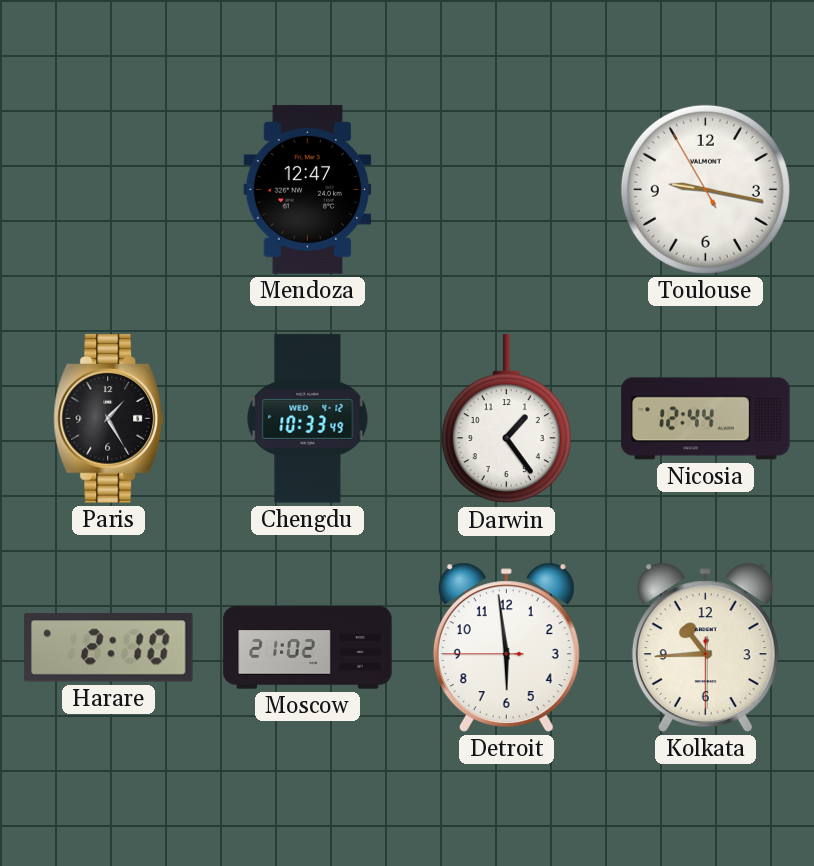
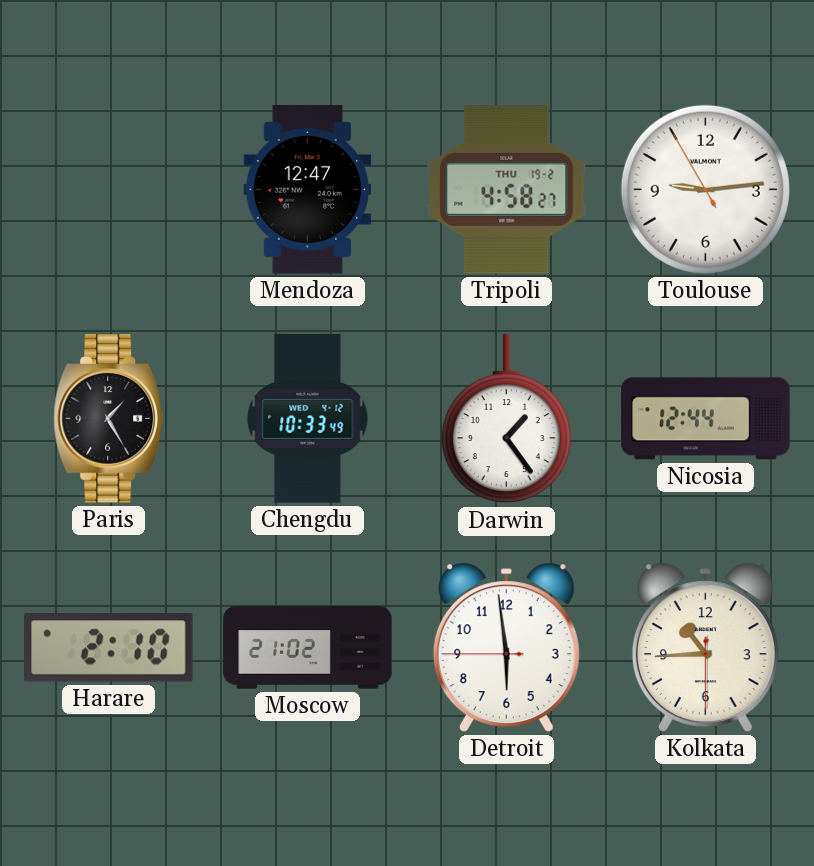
Tripoli: none -> 4:58
Toulouse: 9:16 -> 9:13
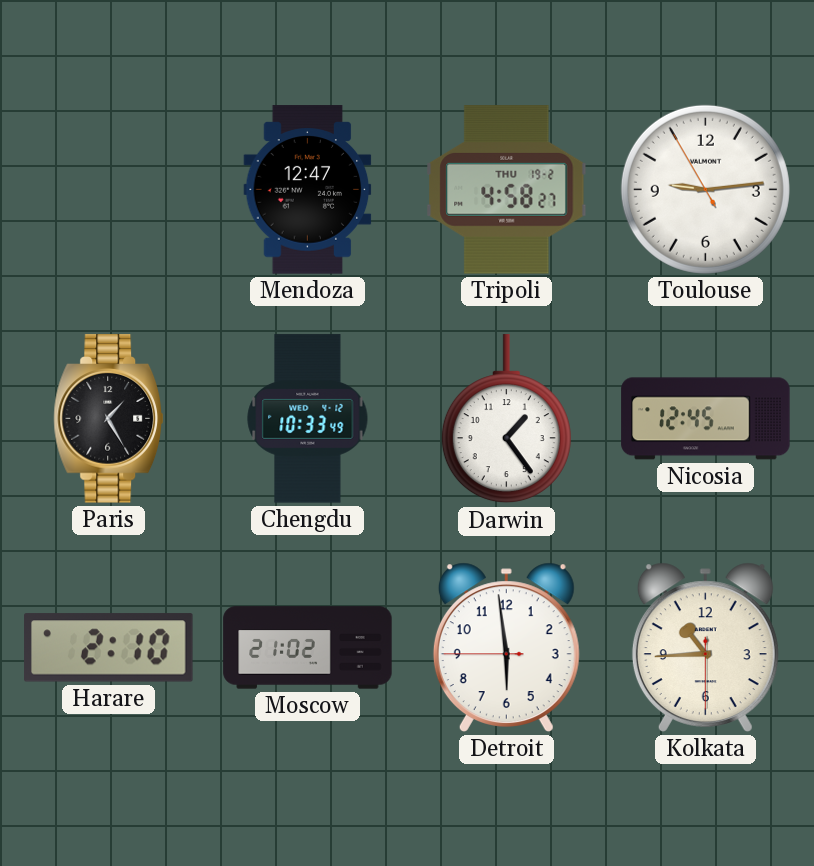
Nicosia: 12:44 -> 12:45
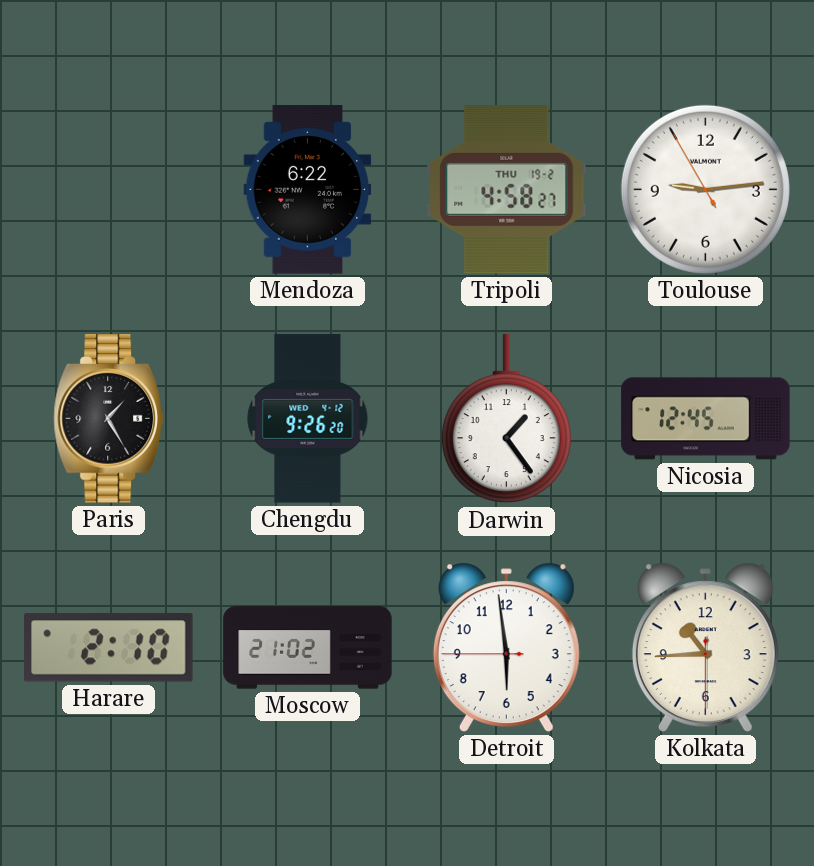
Mendoza: 12:47 -> 6:22
Chengdu: 10:33 -> 9:26
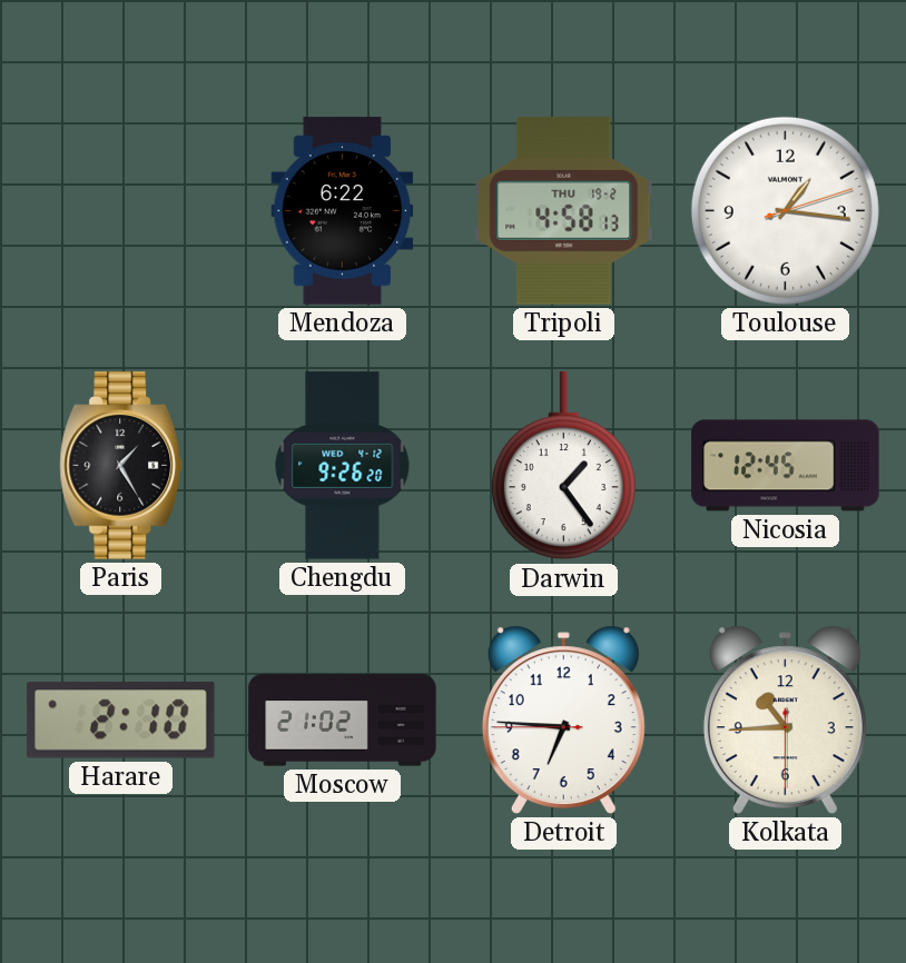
Tripoli: 4:58:27 -> 4:58:13
Toulouse: 9:13 -> 1:16
Detroit: 5:58 -> 6:45
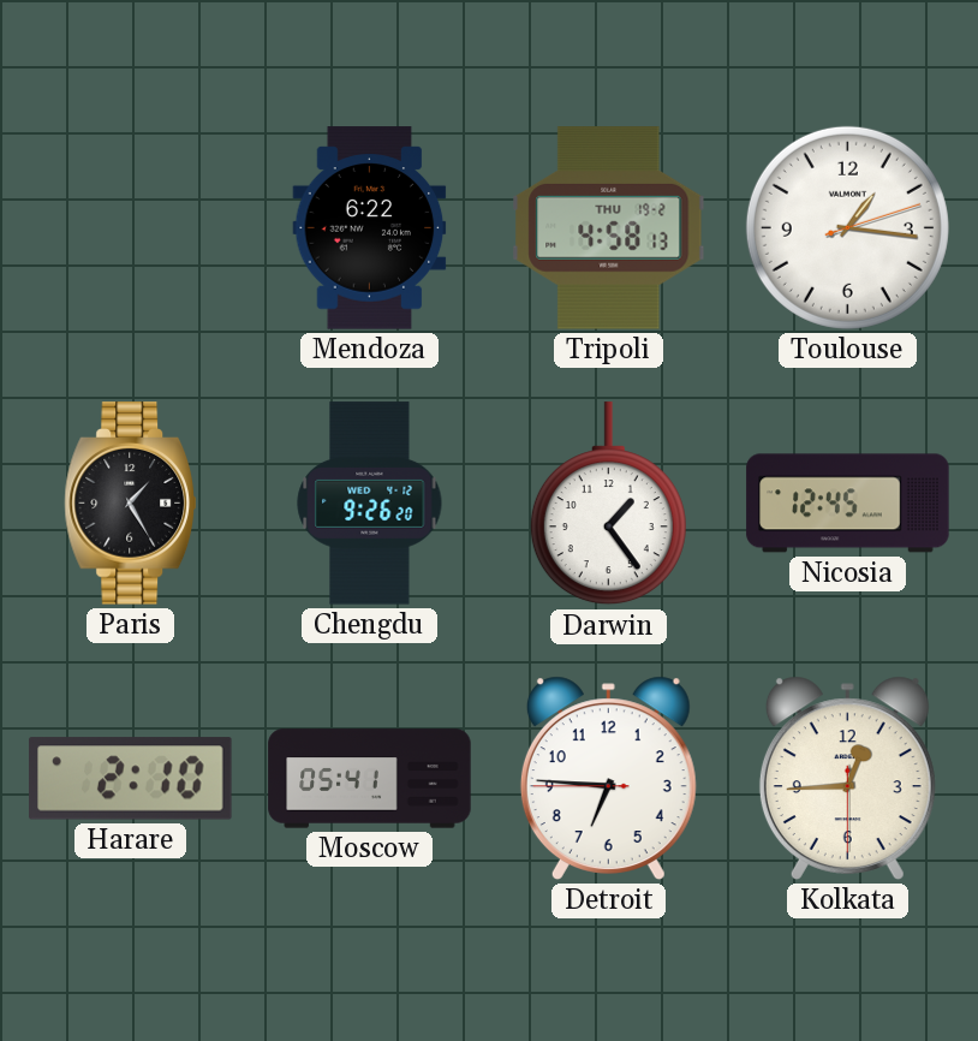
Moscow: 21:02 -> 05:41
Kolkata: 10:44 -> 12:44
